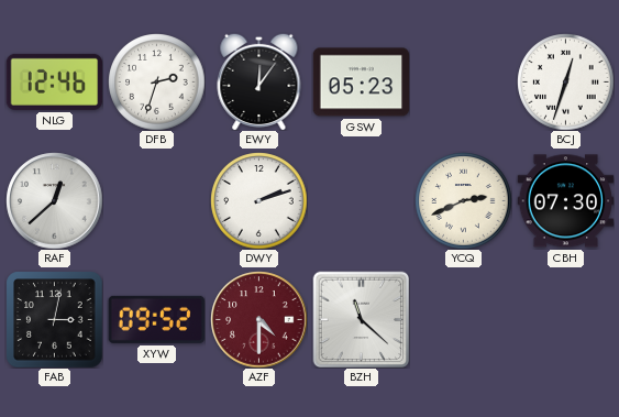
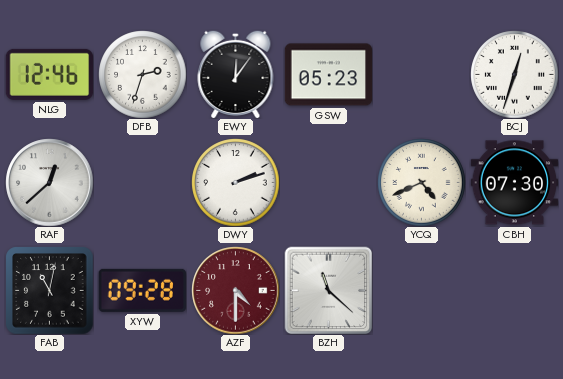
YCQ: 2:41 -> 4:41
FAB: 3:02 -> 11:02
XYW: 09:52 -> 09:28
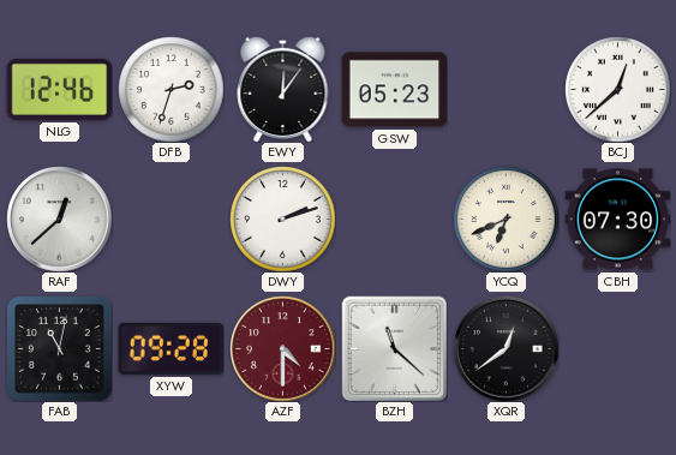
BCJ: 12:33 -> 12:38
YCQ: 4:41 -> 6:41
XQR: none -> 12:39
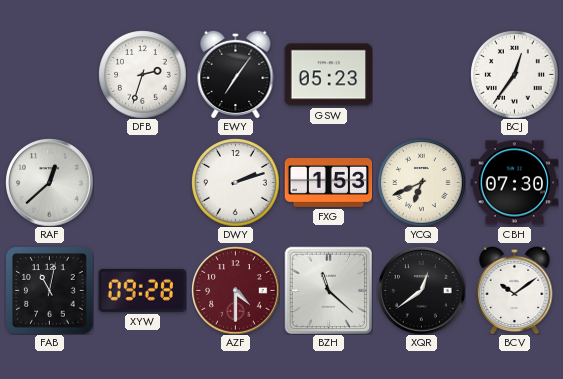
NLG: 12:46 -> none
EWY: 12:06 -> 7:06
BCJ: 12:38 -> 12:36
FXG: none -> 1:53
BCV: none -> 10:09
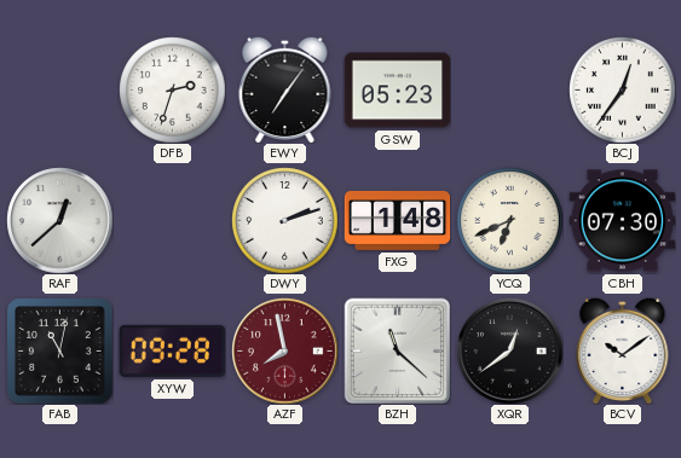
FXG: 1:53 -> 1:48
AZF: 4:30 -> 7:58
